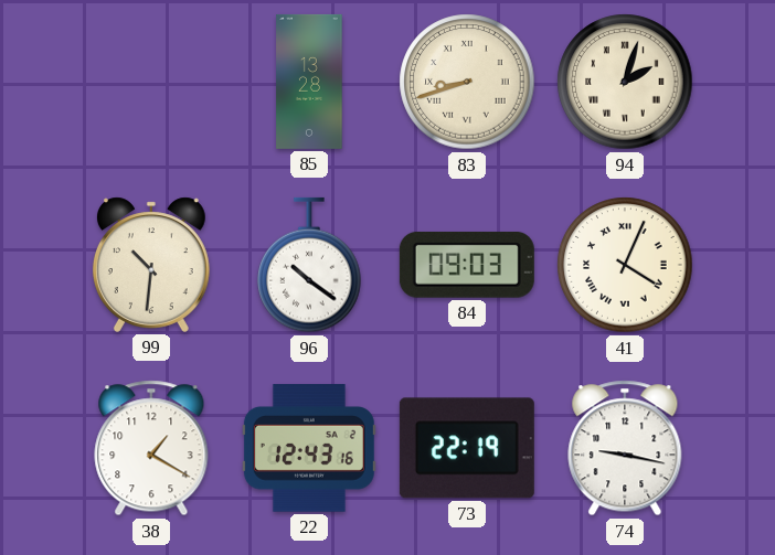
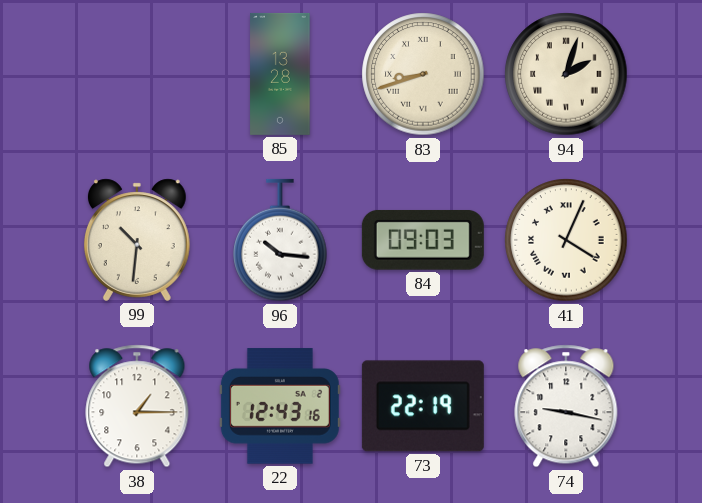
96: 10:21 -> 10:16
38: 1:20 -> 1:15
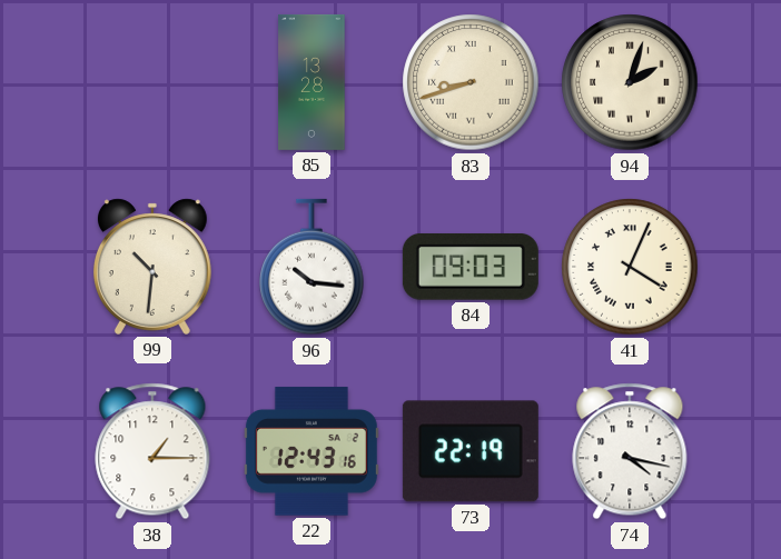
74: 9:17 -> 4:17
